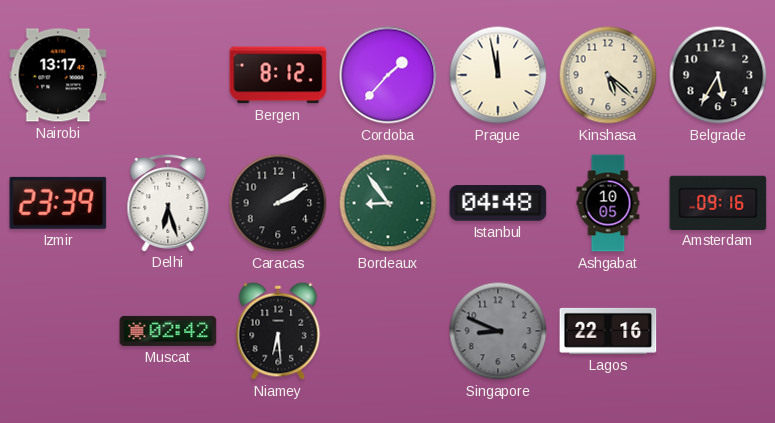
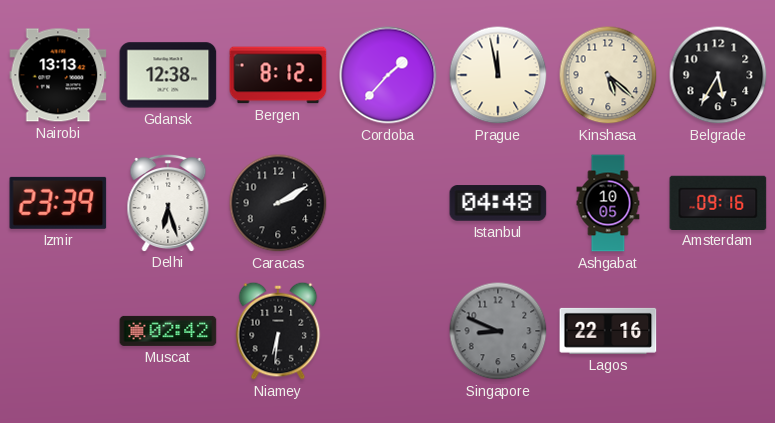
Nairobi: 13:17 -> 13:13
Gdansk: none -> 12:38
Bordeaux: 8:54 -> none
Niamey: 6:29 -> 6:31
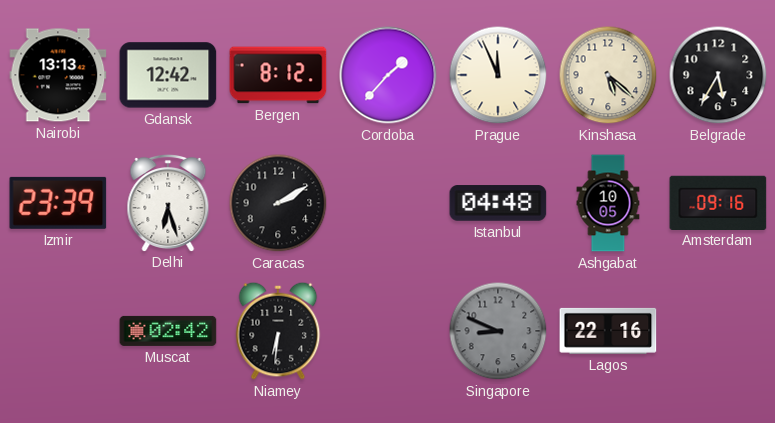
Gdansk: 12:38 -> 12:42
Prague: 11:58 -> 11:56
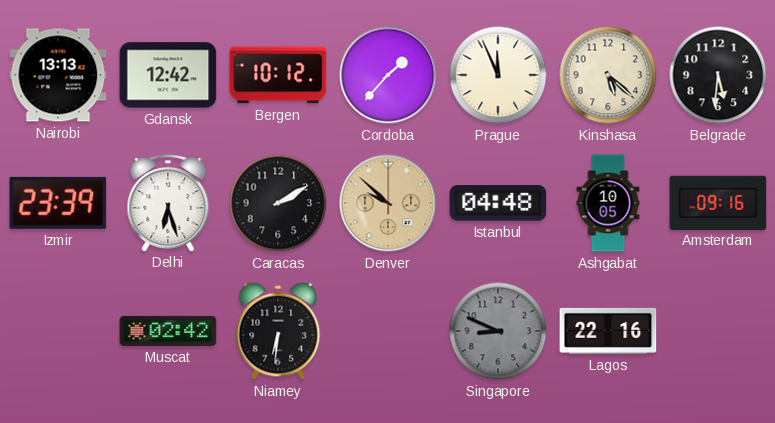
Bergen: 8:12 -> 10:12
Belgrade: 5:35 -> 5:31
Denver: none -> 9:52
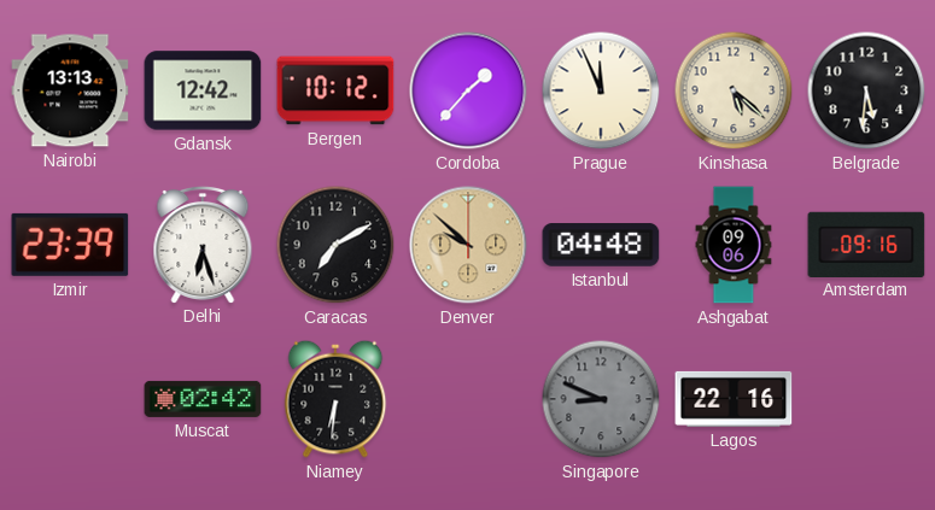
Caracas: 2:10 -> 7:10
Ashgabat: 10:05 -> 09:06
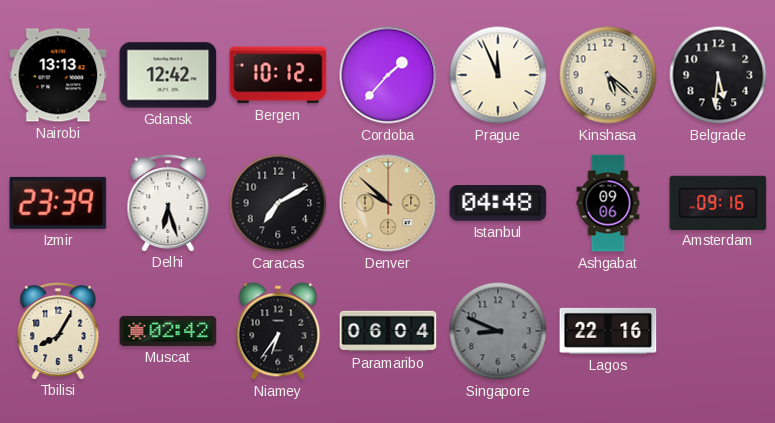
Tbilisi: none -> 8:05
Niamey: 6:31 -> 6:36
Paramaribo: none -> 06:04
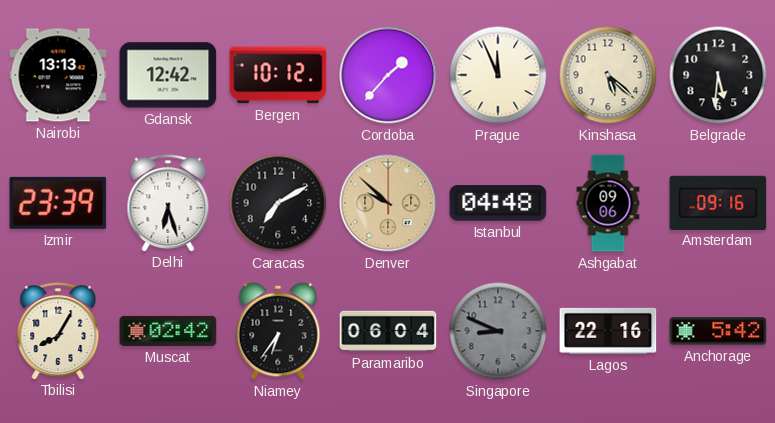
Anchorage: none -> 5:42
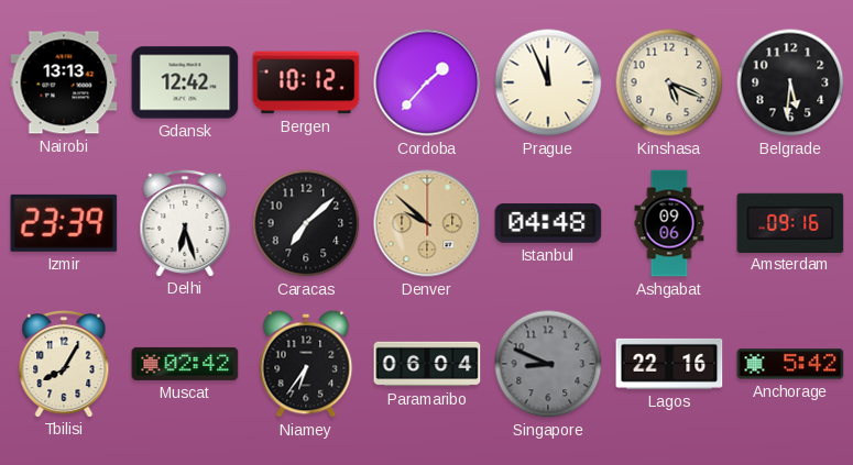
Kinshasa: 5:22 -> 5:19
Caracas: 7:10 -> 7:08
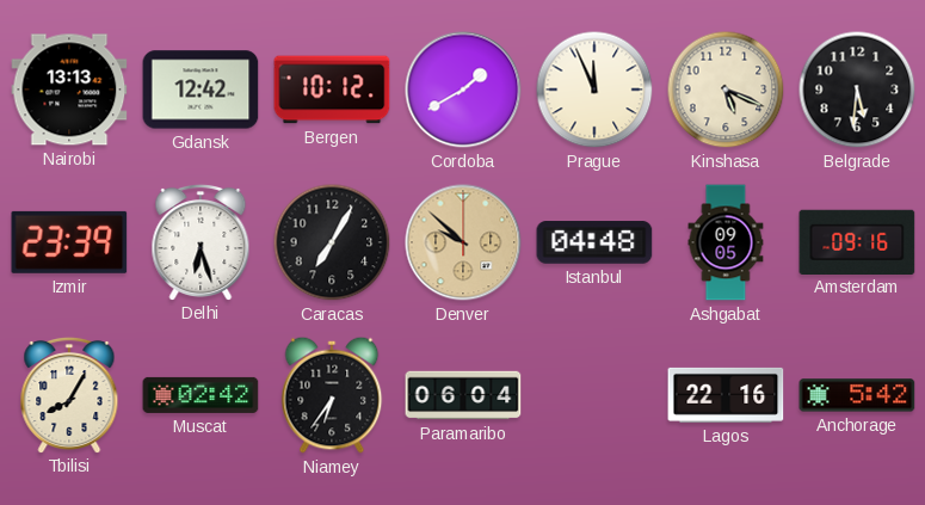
Cordoba: 1:37 -> 1:40
Caracas: 7:08 -> 7:05
Ashgabat: 09:06 -> 09:05
Singapore: 8:49 -> none
